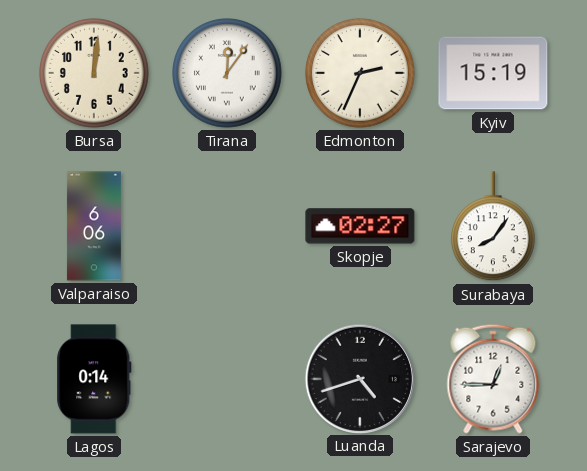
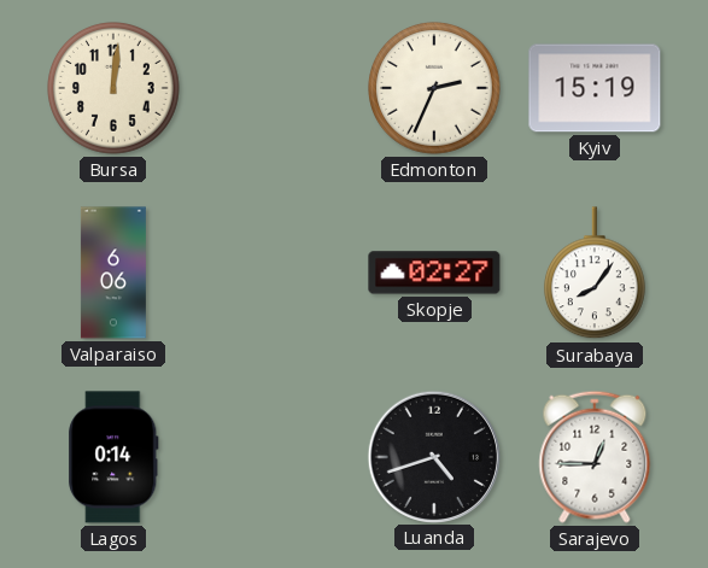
Tirana: 12:06 -> none
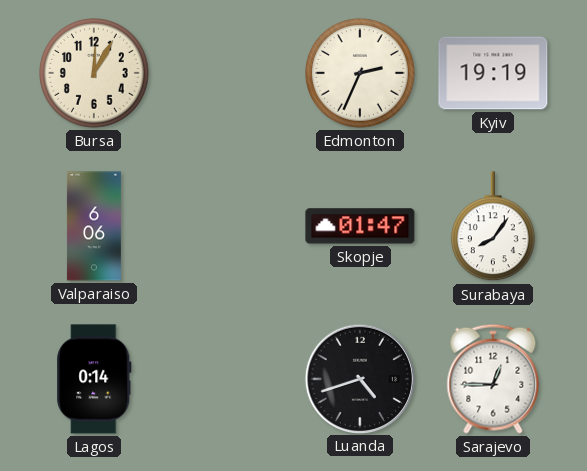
Bursa: 12:01 -> 12:05
Kyiv: 15:19 -> 19:19
Skopje: 02:27 -> 01:47
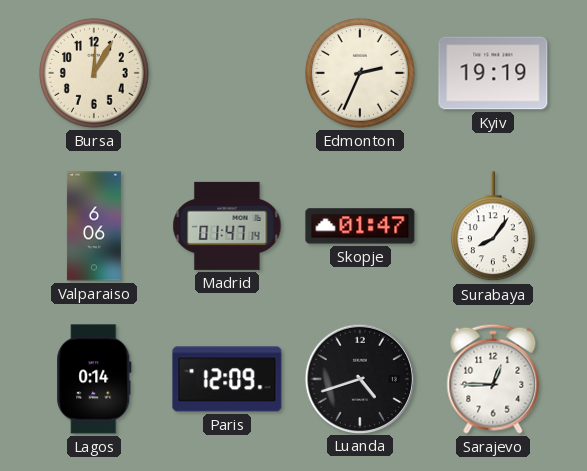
Madrid: none -> 01:47
Paris: none -> 12:09
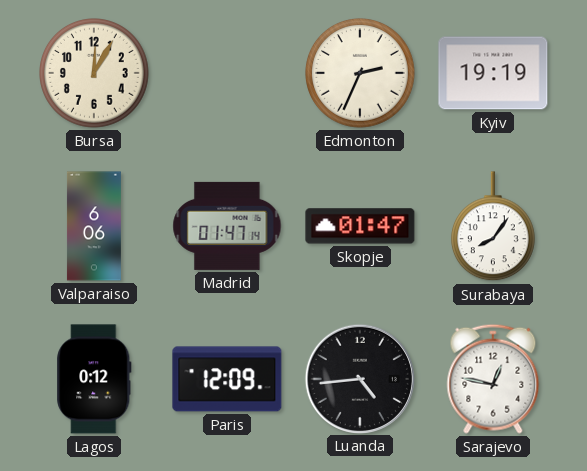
Lagos: 0:14 -> 0:12
Luanda: 4:42 -> 4:44
Sarajevo: 12:45 -> 12:47
